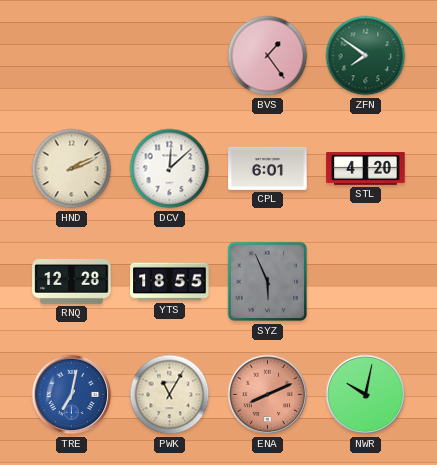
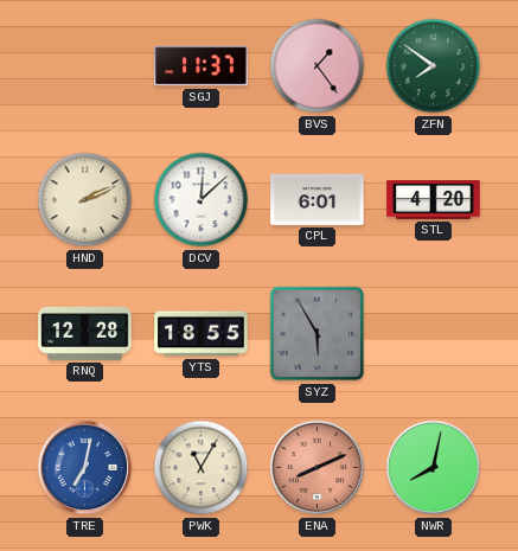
SGJ: none -> 11:37
SYZ: 5:56 -> 5:55
NWR: 10:02 -> 8:02
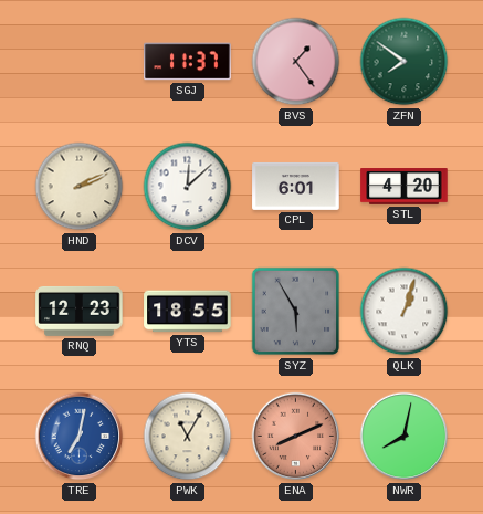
RNQ: 12:28 -> 12:23
QLK: none -> 1:03
